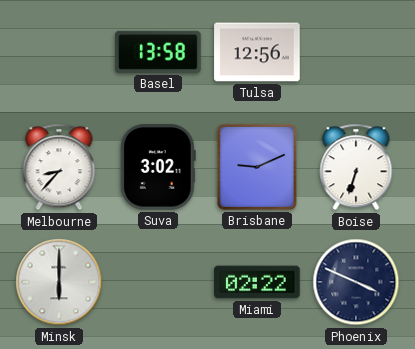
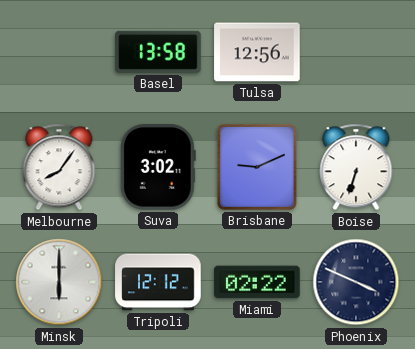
Melbourne: 8:37 -> 8:06
Tripoli: none -> 12:12
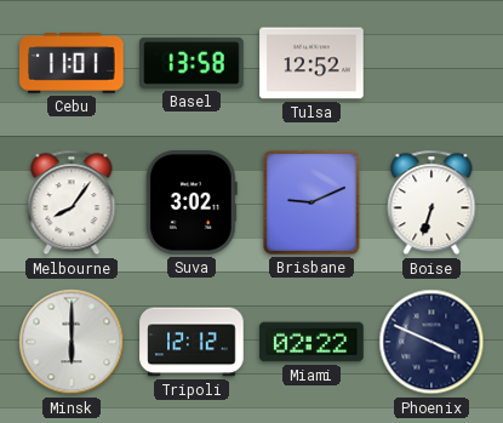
Cebu: none -> 11:01
Tulsa: 12:56 -> 12:52
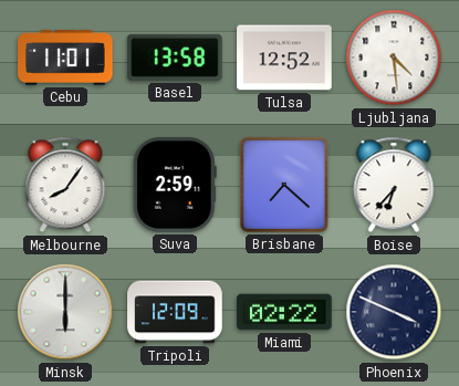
Ljubljana: none -> 4:29
Suva: 3:02 -> 2:59
Brisbane: 9:11 -> 7:22
Boise: 6:33 -> 6:37
Tripoli: 12:12 -> 12:09
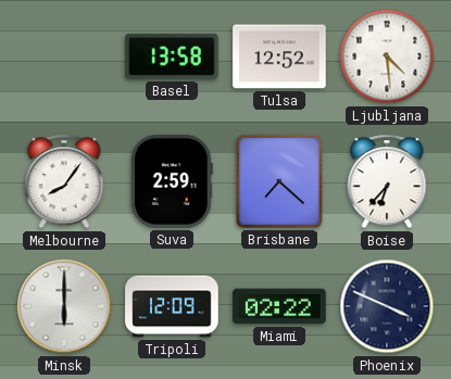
Cebu: 11:01 -> none
